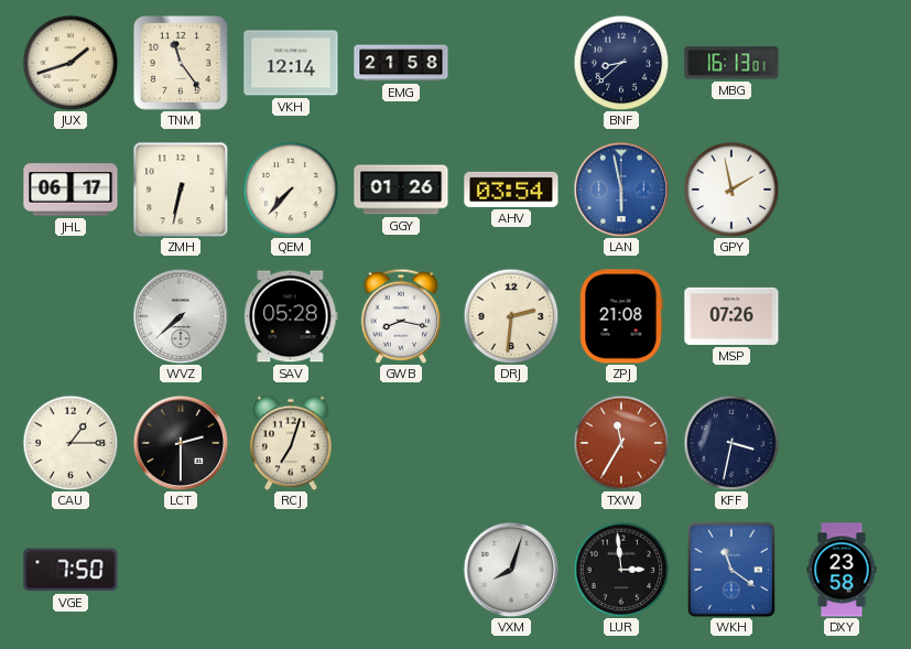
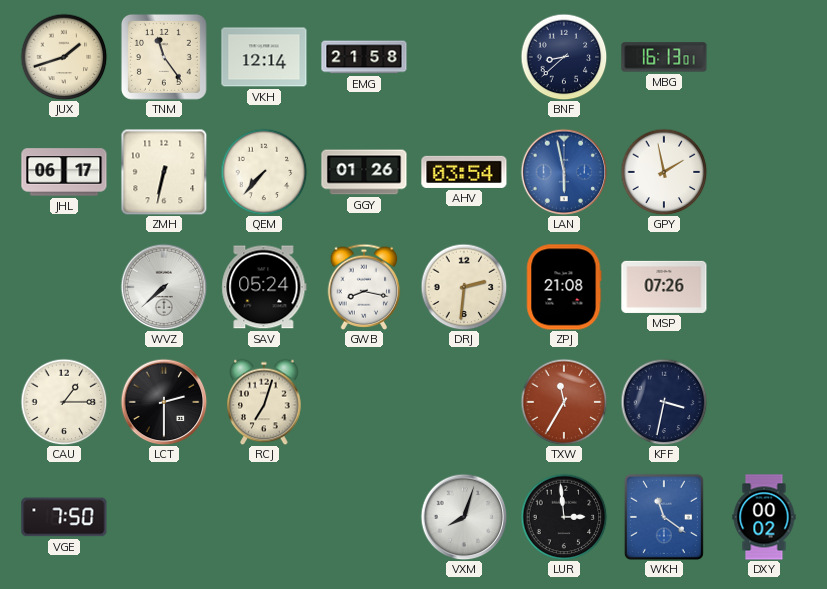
SAV: 05:28 -> 05:24
DXY: 23:58 -> 00:02
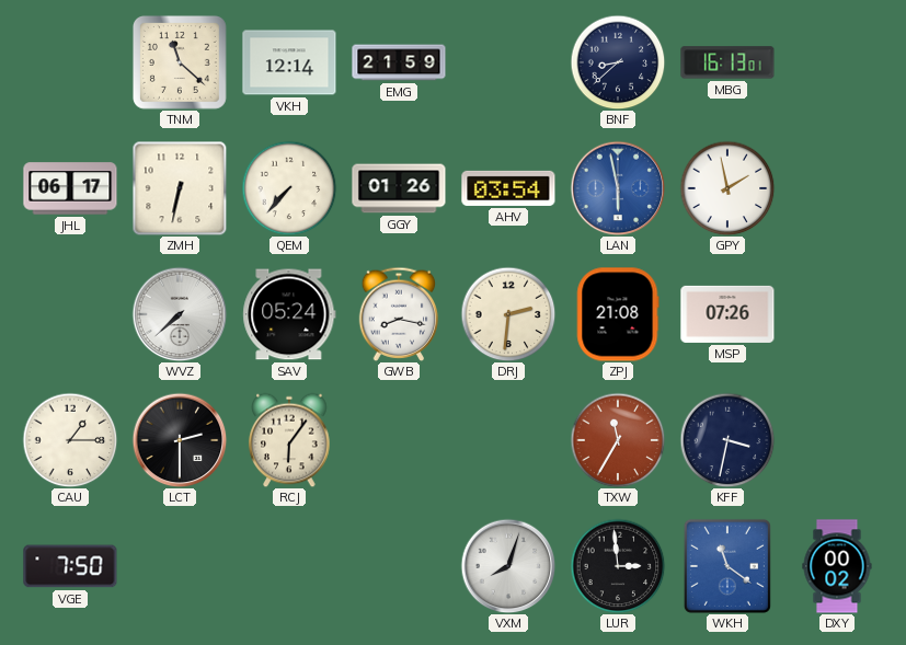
JUX: 1:42 -> none
TNM: 11:24 -> 11:22
EMG: 21:58 -> 21:59
RCJ: 7:03 -> 6:06
